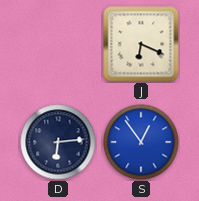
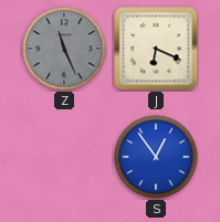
Z: none -> 11:26
D: 6:14 -> none
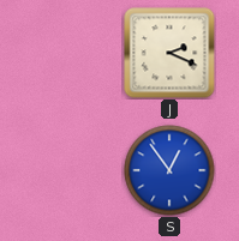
Z: 11:26 -> none
J: 6:19 -> 2:19
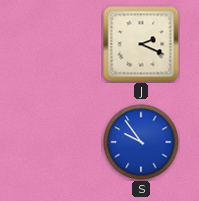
S: 12:54 -> 9:54
